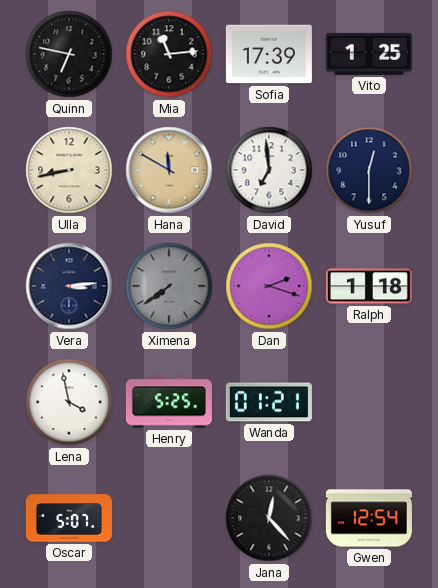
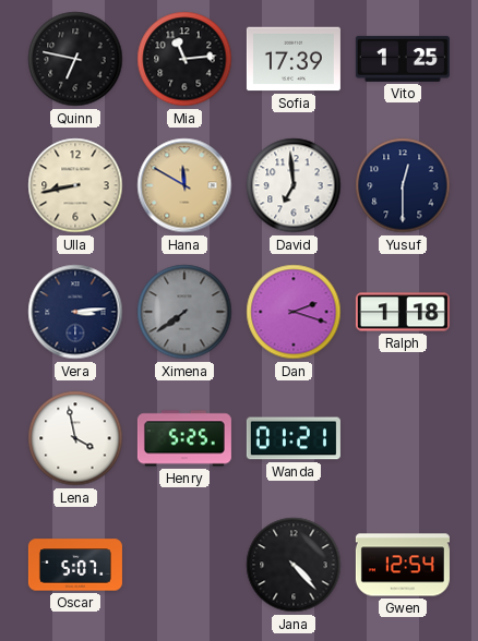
Jana: 12:23 -> 4:23
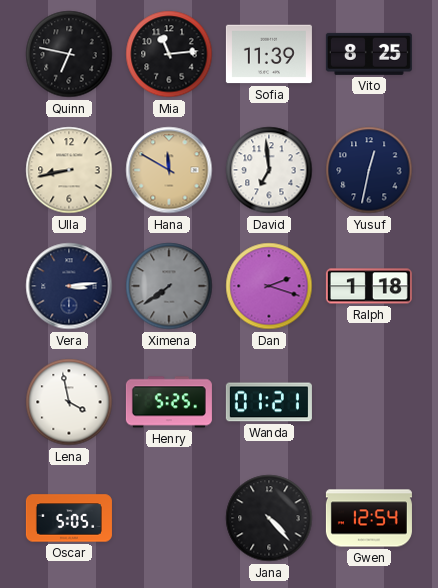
Sofia: 17:39 -> 11:39
Vito: 1:25 -> 8:25
Yusuf: 12:30 -> 12:32
Oscar: 5:07 -> 5:05
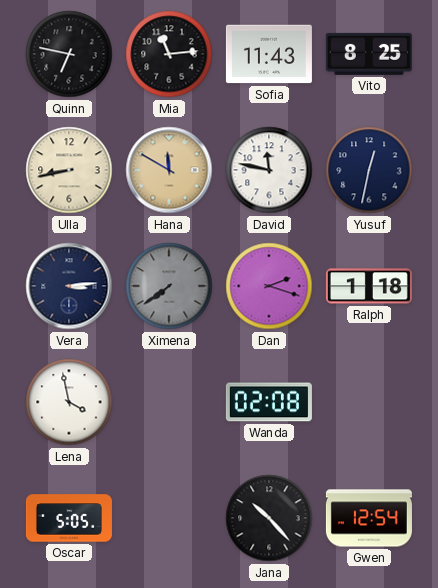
Sofia: 11:39 -> 11:43
David: 6:59 -> 11:47
Henry: 5:25 -> none
Wanda: 01:21 -> 02:08
Jana: 4:23 -> 10:23
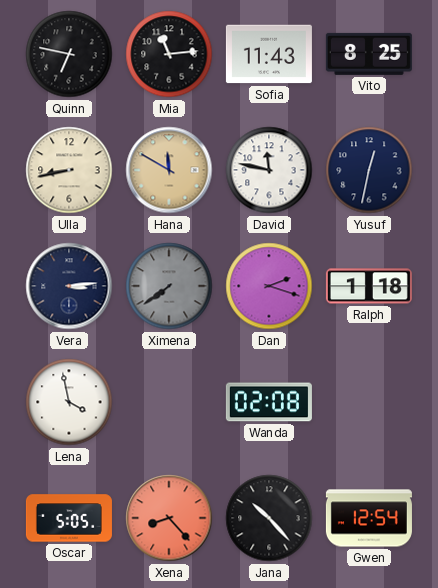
Xena: none -> 8:23
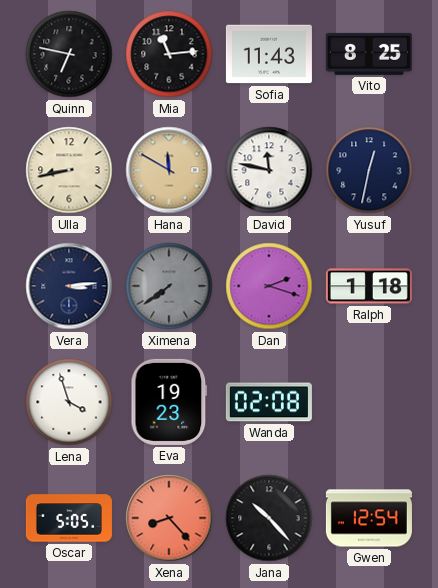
Lena: 3:58 -> 3:57
Eva: none -> 19:23
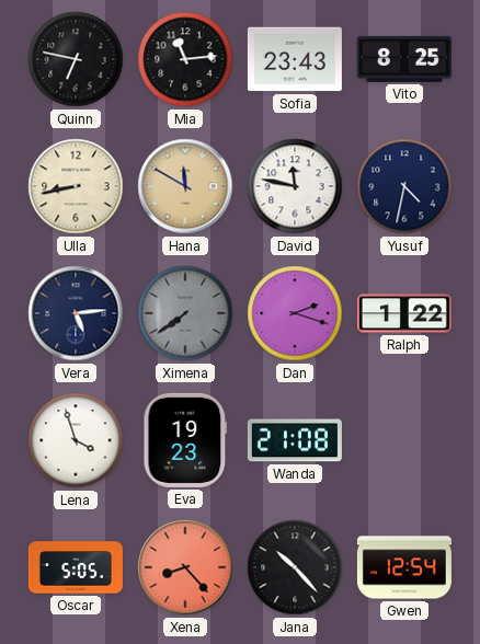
Sofia: 11:43 -> 23:43
Yusuf: 12:32 -> 4:32
Vera: 3:14 -> 5:14
Ralph: 1:18 -> 1:22
Wanda: 02:08 -> 21:08
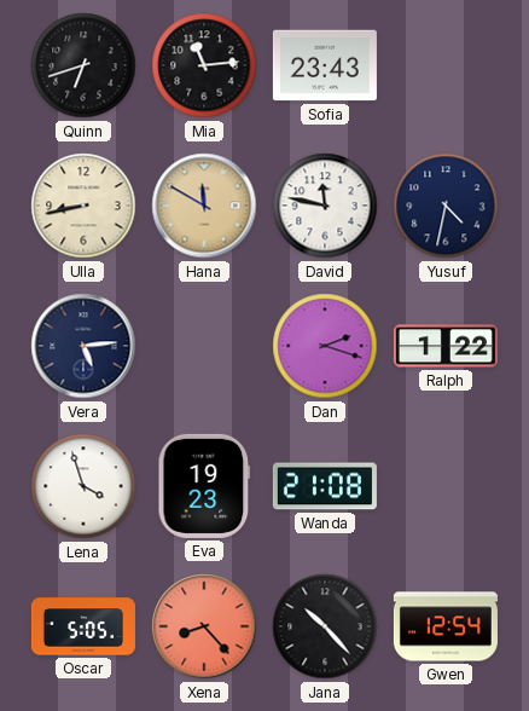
Quinn: 6:47 -> 6:42
Vito: 8:25 -> none
Ximena: 7:39 -> none
